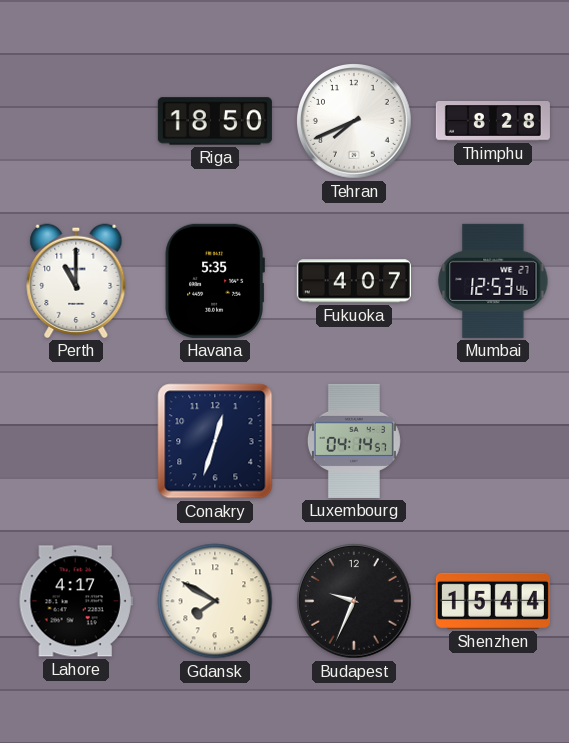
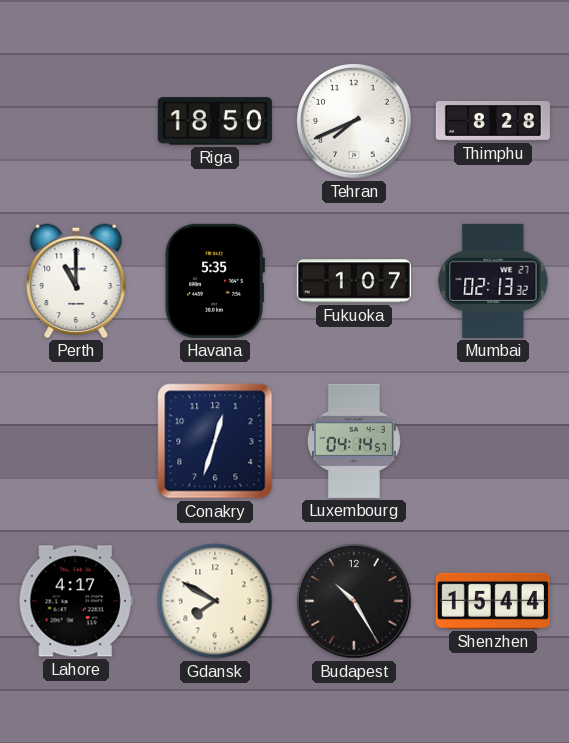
Fukuoka: 4:07 -> 1:07
Mumbai: 12:53 -> 02:13
Budapest: 9:34 -> 10:25
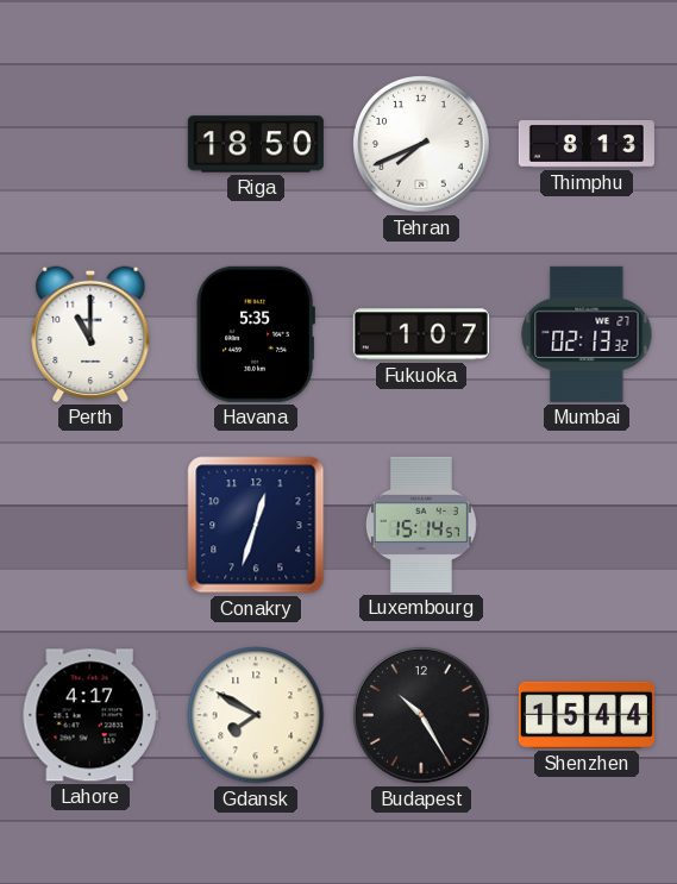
Thimphu: 8:28 -> 8:13
Luxembourg: 04:14 -> 15:14
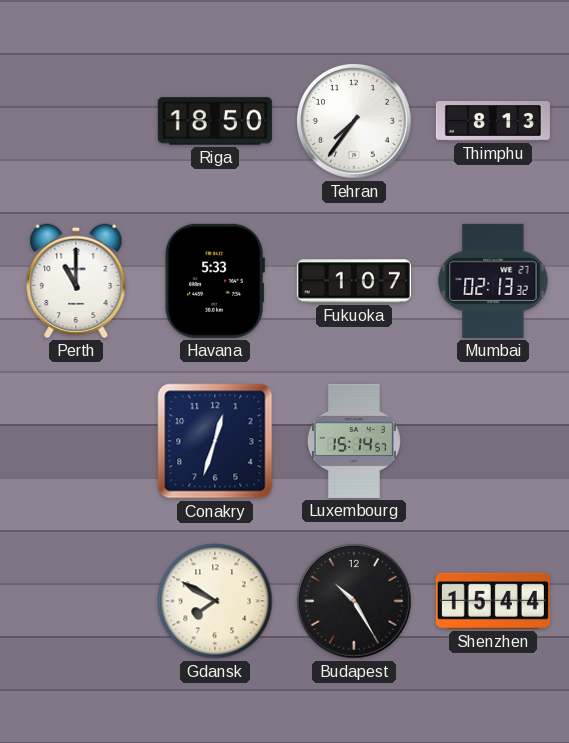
Tehran: 7:41 -> 7:36
Havana: 5:35 -> 5:33
Lahore: 4:17 -> none
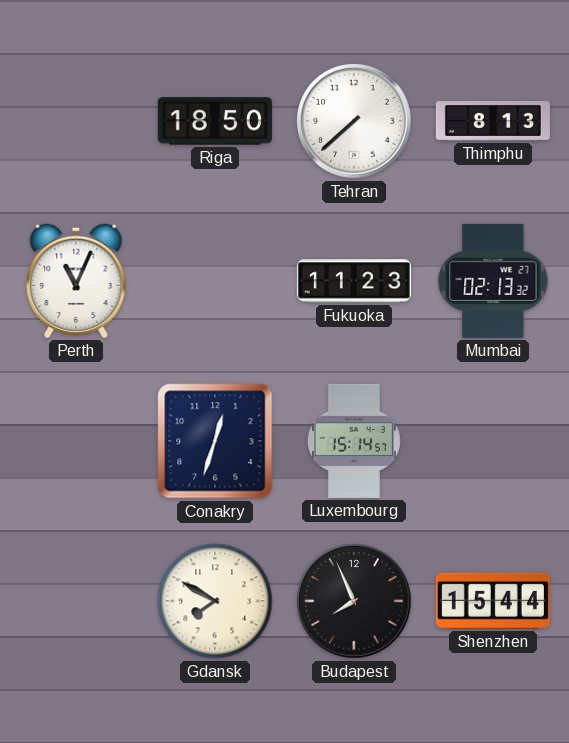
Tehran: 7:36 -> 7:38
Perth: 11:00 -> 11:04
Havana: 5:33 -> none
Fukuoka: 1:07 -> 11:23
Budapest: 10:25 -> 7:56
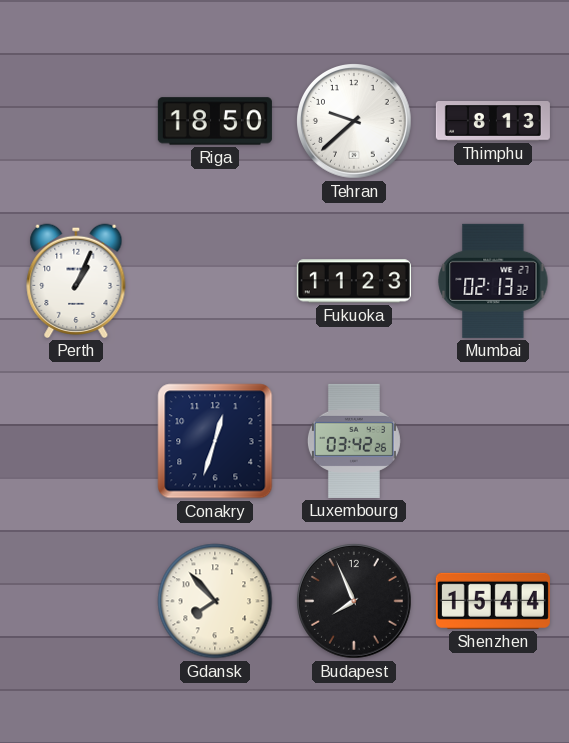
Tehran: 7:38 -> 9:38
Perth: 11:04 -> 1:04
Luxembourg: 15:14 -> 03:42
Gdansk: 7:50 -> 7:53
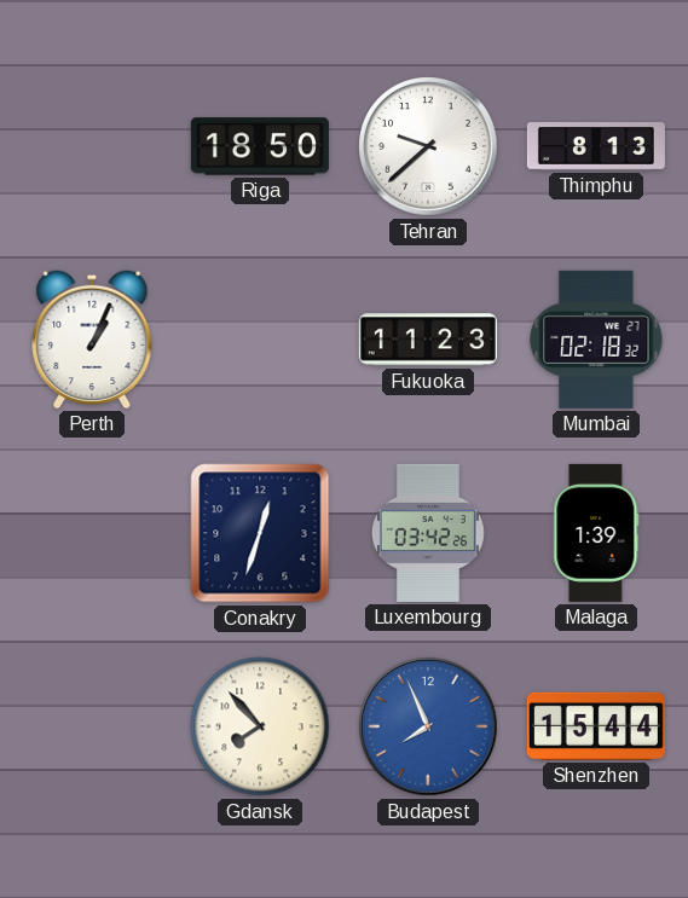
Mumbai: 02:13 -> 02:18
Malaga: none -> 1:39
Budapest dial: black -> blue
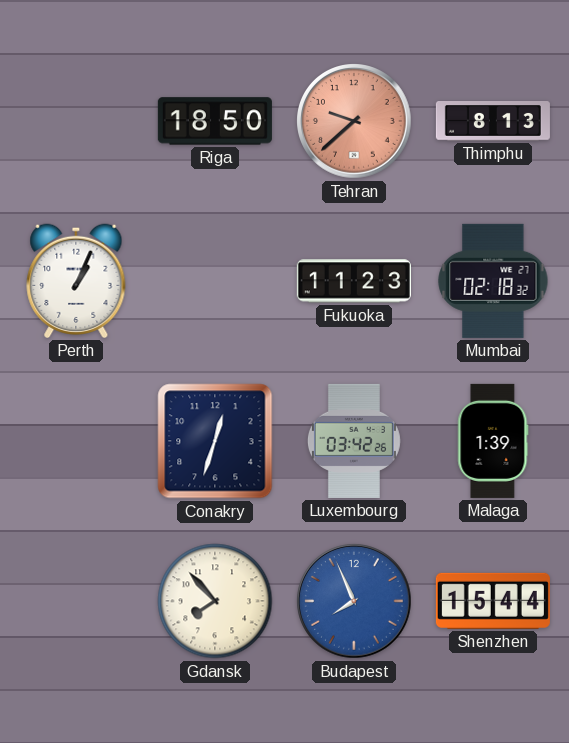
Tehran dial: white -> salmon
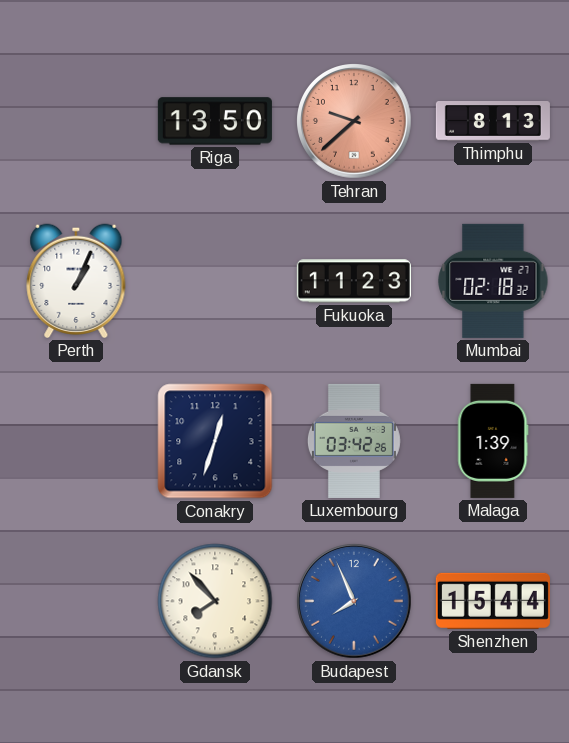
Riga: 18:50 -> 13:50
